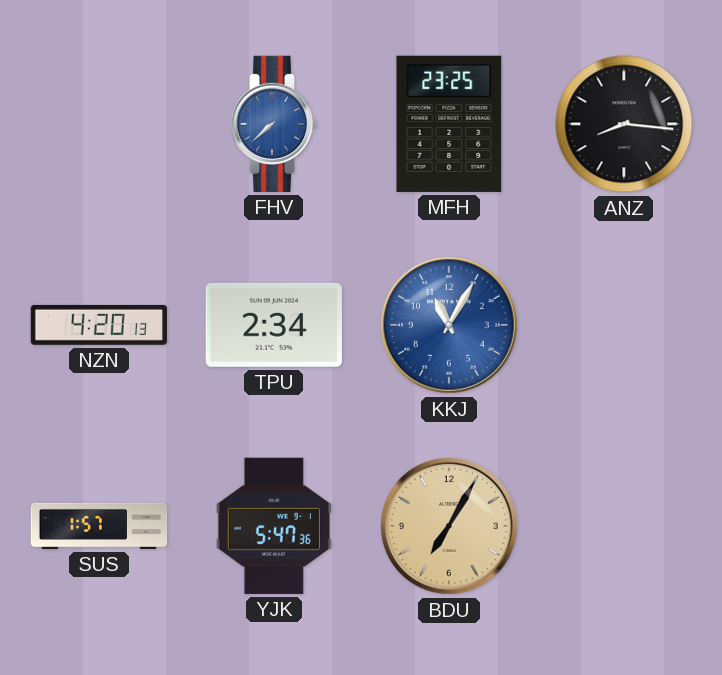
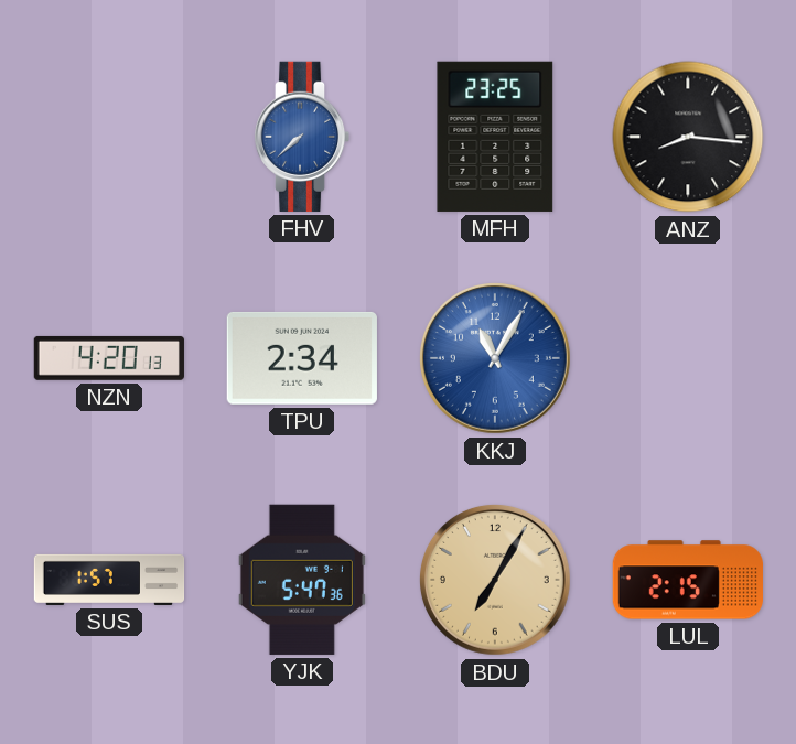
LUL: none -> 2:15
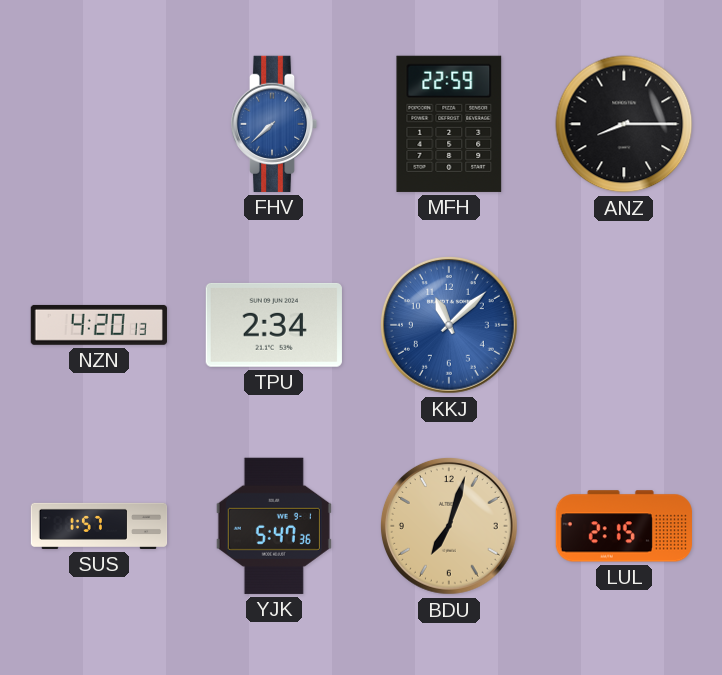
MFH: 23:25 -> 22:59
ANZ: 8:16 -> 8:15
KKJ: 11:05 -> 11:08
BDU: 7:05 -> 7:03
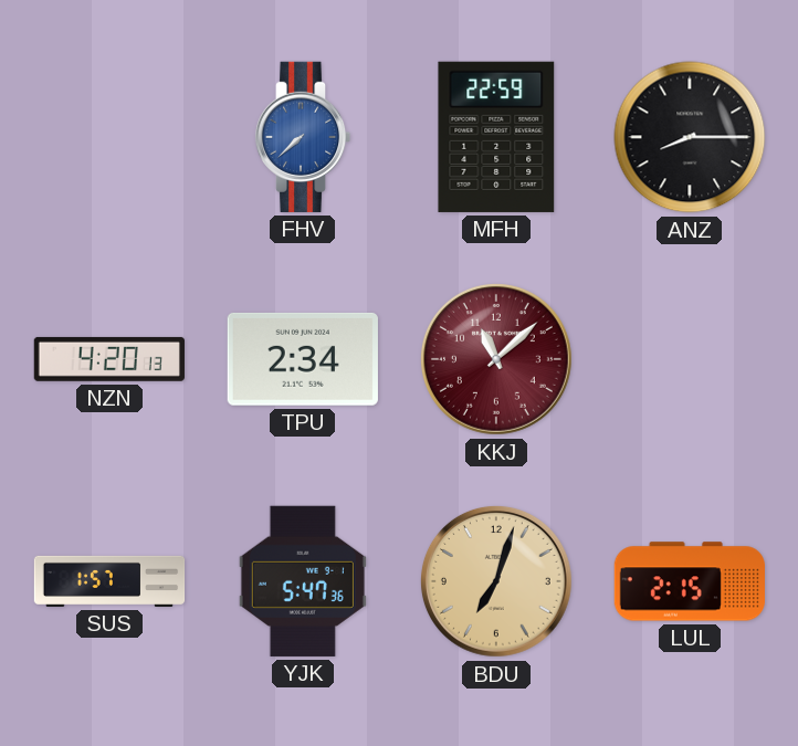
KKJ dial: blue -> burgundy
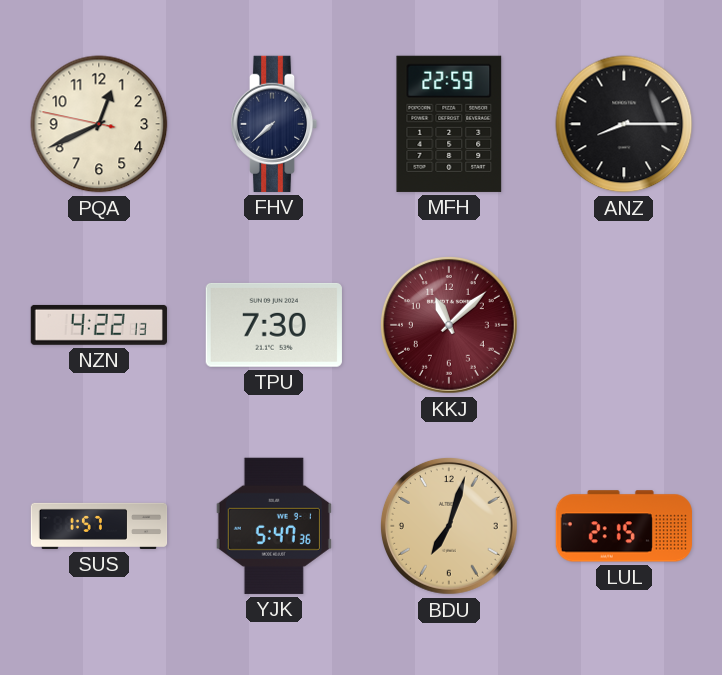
PQA: none -> 12:40
FHV dial: blue -> navy
NZN: 4:20 -> 4:22
TPU: 2:34 -> 7:30
